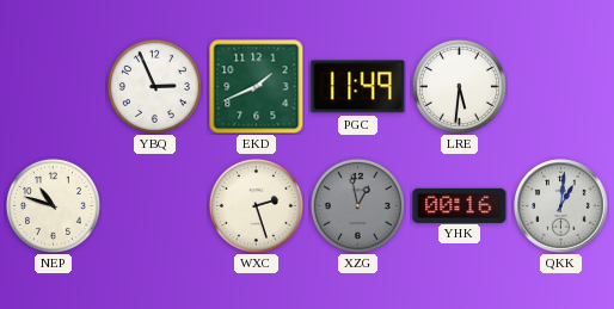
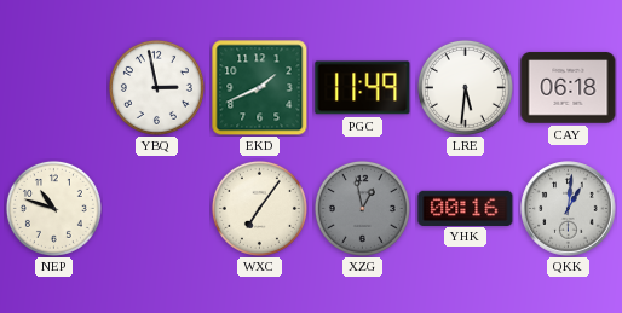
YBQ: 2:56 -> 2:58
CAY: none -> 06:18
WXC: 2:27 -> 7:06
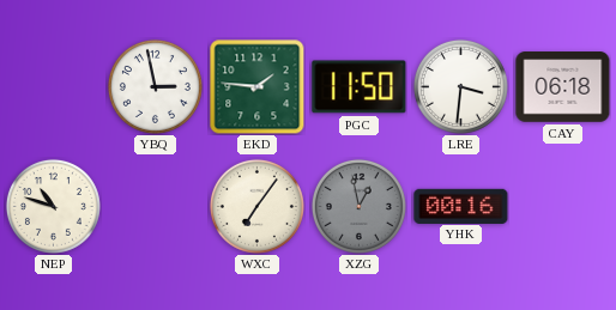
EKD: 1:41 -> 1:46
PGC: 11:49 -> 11:50
LRE: 5:31 -> 3:31
QKK: 1:01 -> none
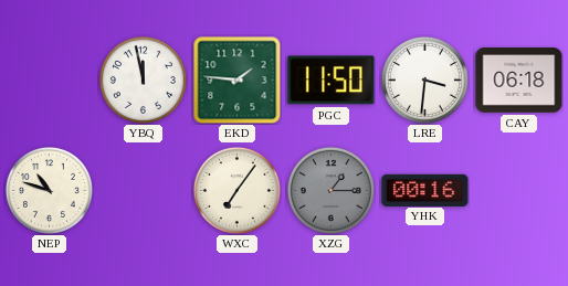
YBQ: 2:58 -> 11:58
XZG: 12:58 -> 1:15
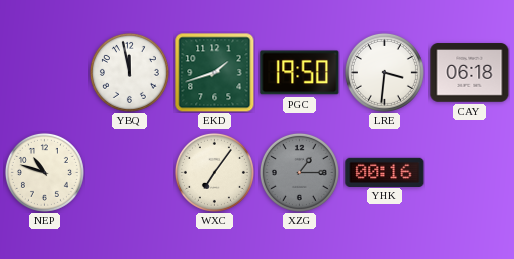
EKD: 1:46 -> 1:42
PGC: 11:50 -> 19:50
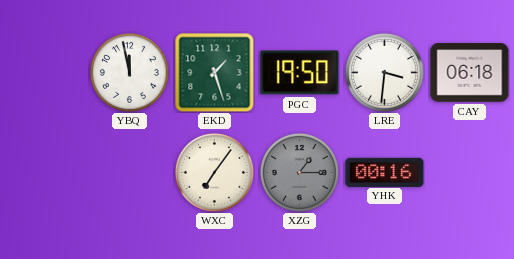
EKD: 1:42 -> 1:27
NEP: 10:48 -> none
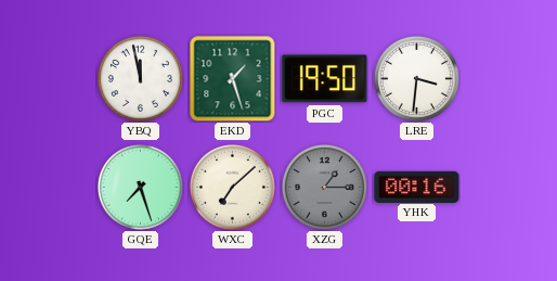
CAY: 06:18 -> none
GQE: none -> 7:27
WXC: 7:06 -> 7:08
